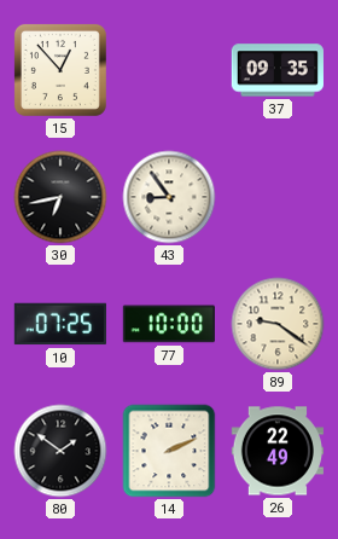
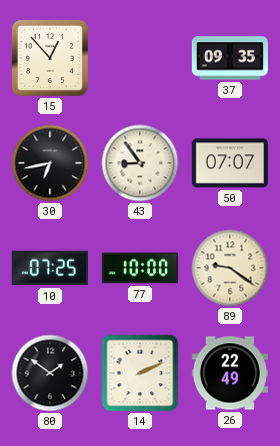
50: none -> 07:07
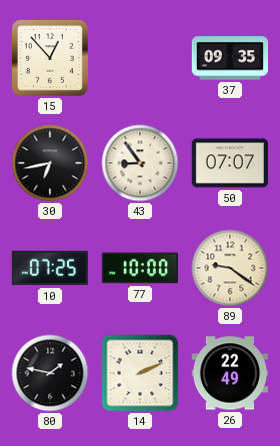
80: 1:51 -> 1:47
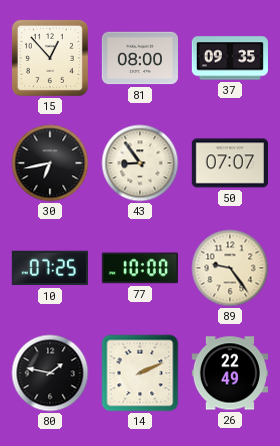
81: none -> 08:00
89: 9:21 -> 9:24
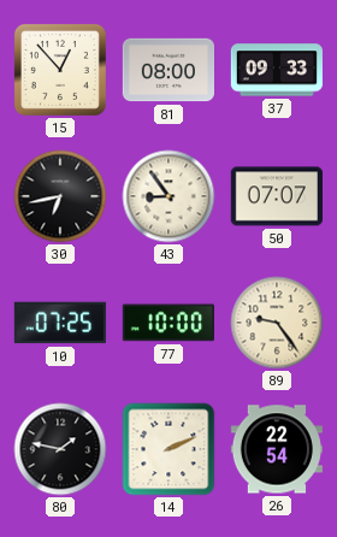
37: 09:35 -> 09:33
26: 22:49 -> 22:54
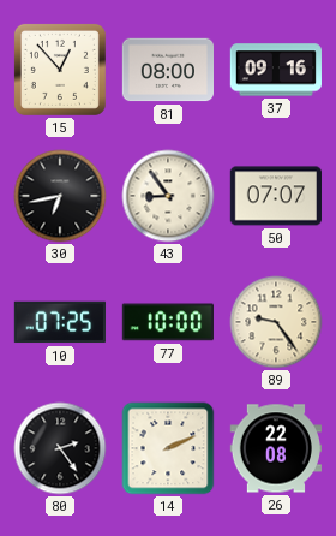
37: 09:33 -> 09:16
80: 1:47 -> 2:24
26: 22:54 -> 22:08
